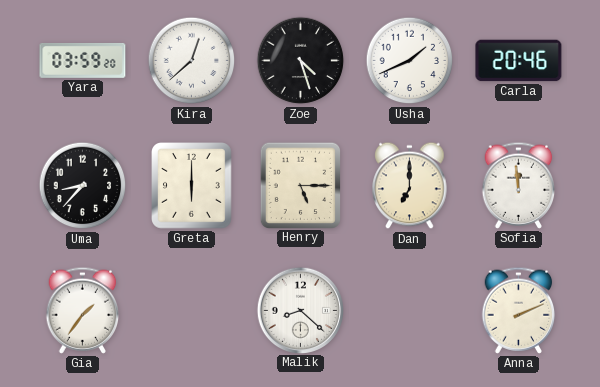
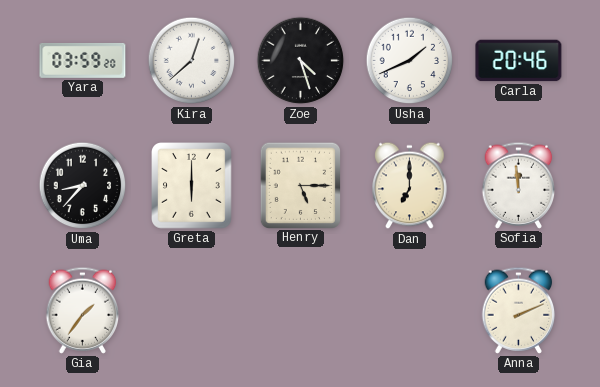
Malik: 8:22 -> none
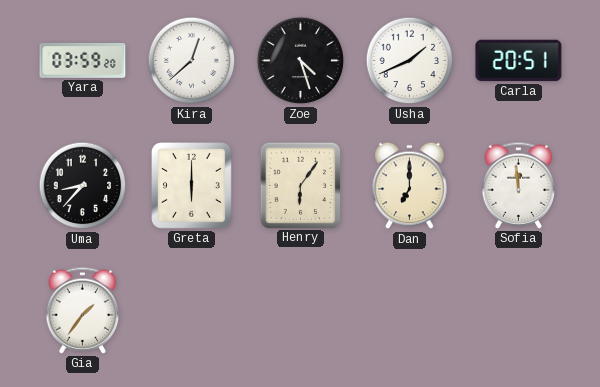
Carla: 20:46 -> 20:51
Henry: 5:15 -> 6:06
Anna: 2:11 -> none
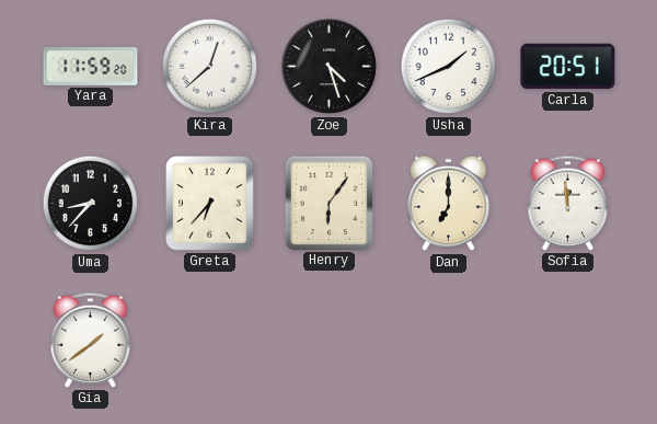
Yara: 03:59 -> 11:59
Greta: 6:00 -> 6:37
Gia: 1:36 -> 1:39
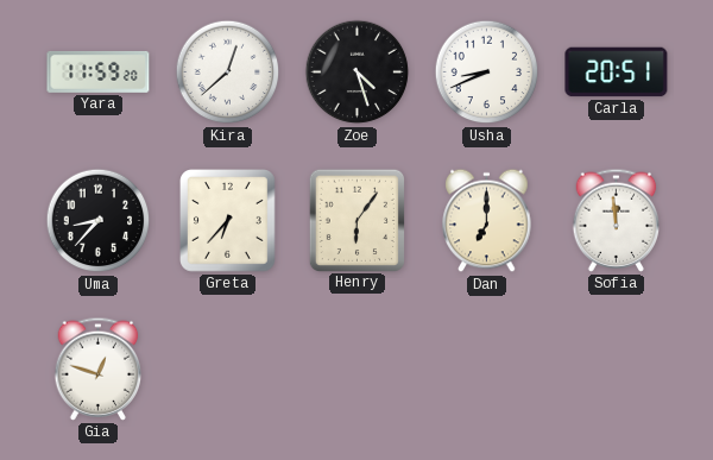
Usha: 1:41 -> 8:41
Gia: 1:39 -> 12:48
